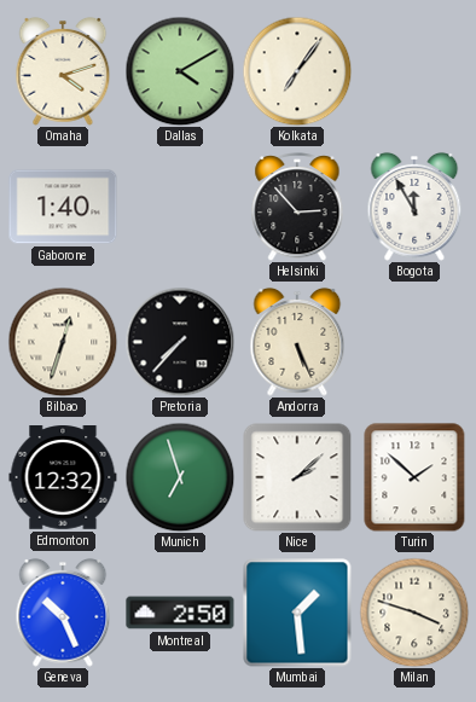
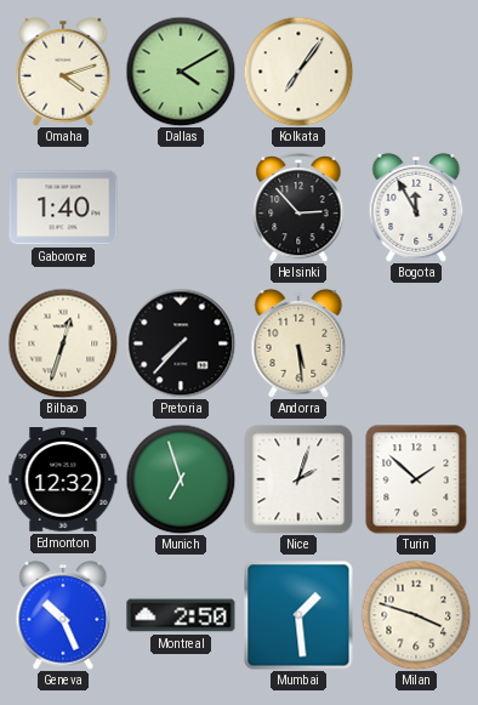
Andorra: 5:26 -> 5:29
Nice: 2:08 -> 2:03
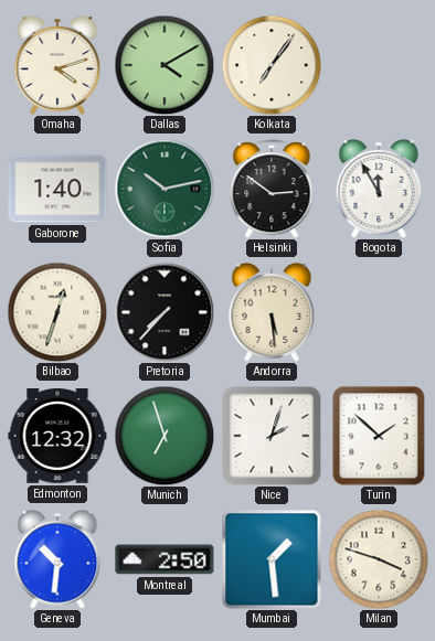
Sofia: none -> 10:13
Helsinki: 2:53 -> 2:51
Geneva: 10:26 -> 10:31
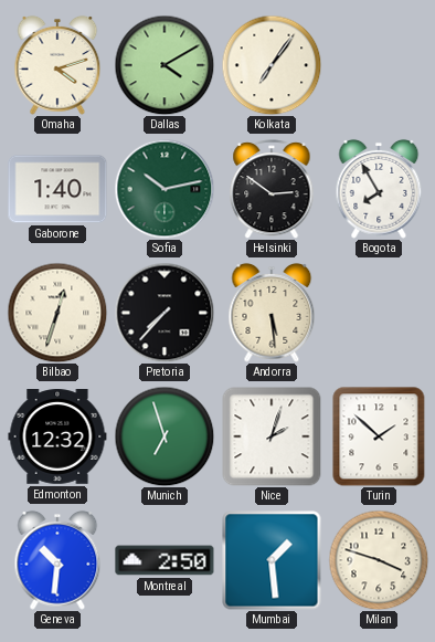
Bogota: 11:55 -> 7:55
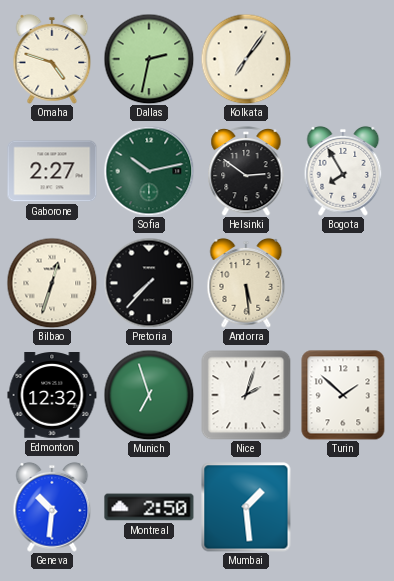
Omaha: 4:12 -> 4:48
Dallas: 4:10 -> 2:32
Gaborone: 1:40 -> 2:27
Milan: 3:48 -> none
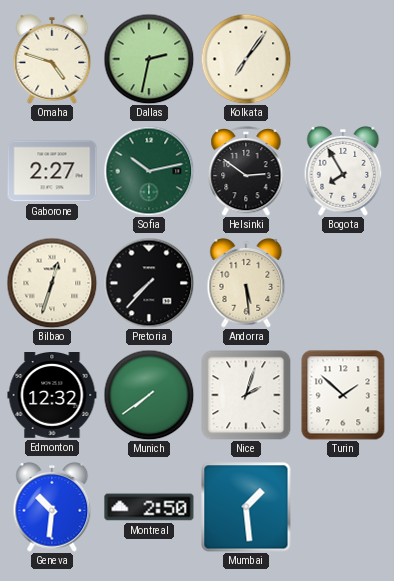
Munich: 6:57 -> 7:39
